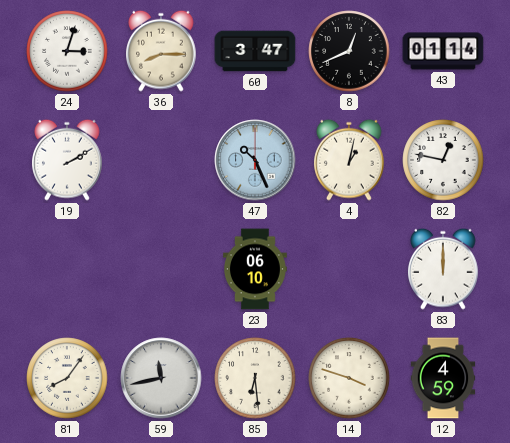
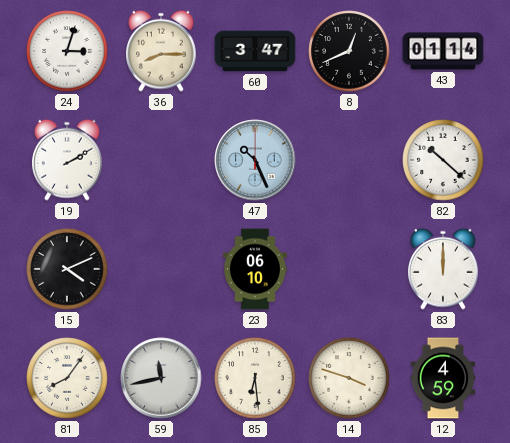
4: 1:02 -> none
82: 12:47 -> 10:22
15: none -> 4:11
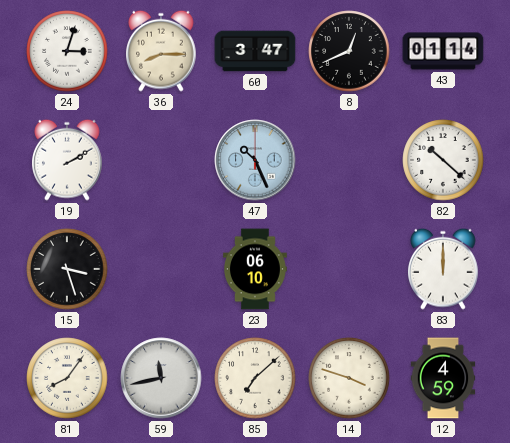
15: 4:11 -> 3:27
85: 6:29 -> 7:08
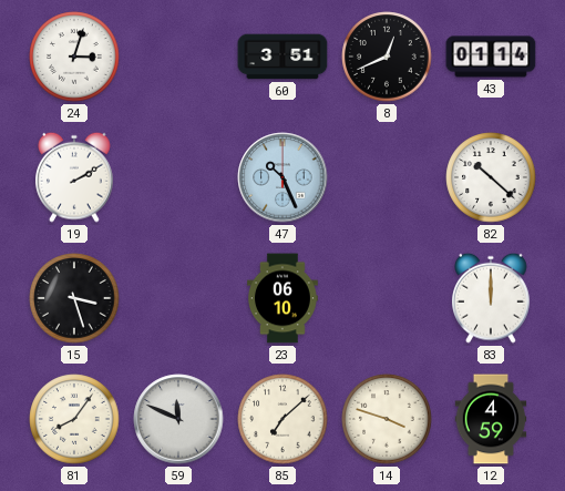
36: 8:15 -> none
60: 3:47 -> 3:51
59: 11:43 -> 11:49
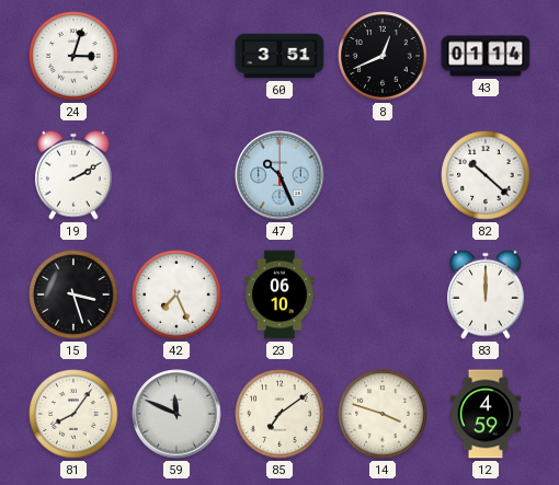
42: none -> 7:26
85: 7:08 -> 7:09
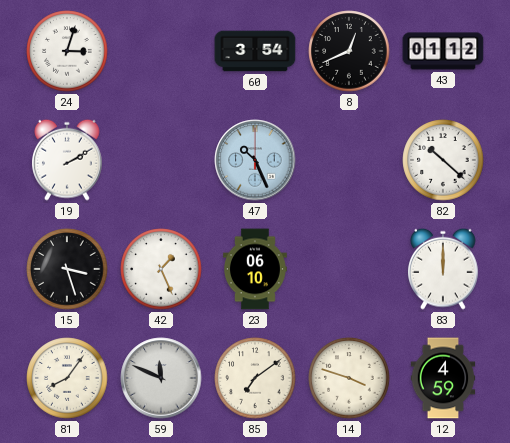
60: 3:51 -> 3:54
43: 01:14 -> 01:12
42: 7:26 -> 1:26
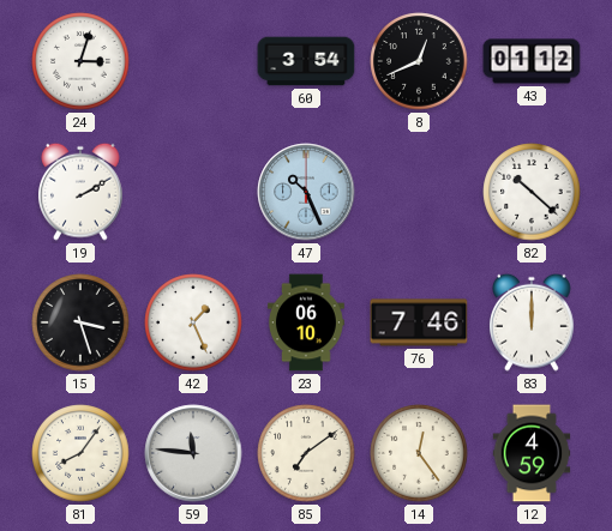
76: none -> 7:46
59: 11:49 -> 11:46
14: 3:48 -> 12:24
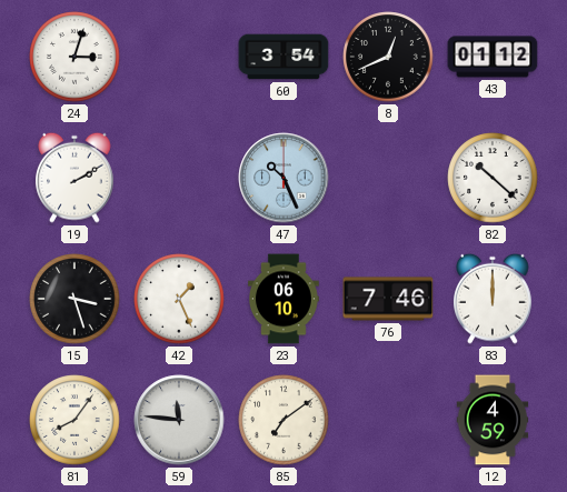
14: 12:24 -> none
